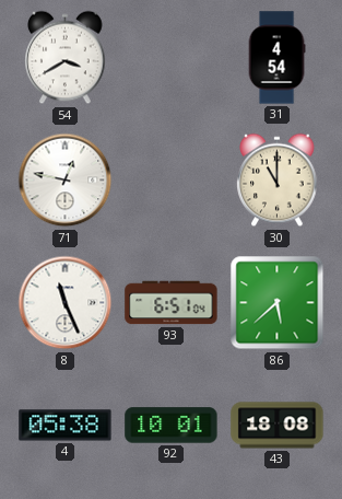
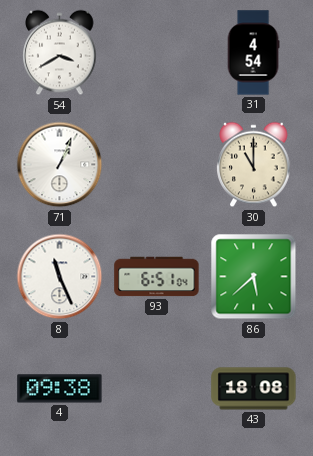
71: 12:47 -> 1:04
4: 05:38 -> 09:38
92: 10:01 -> none
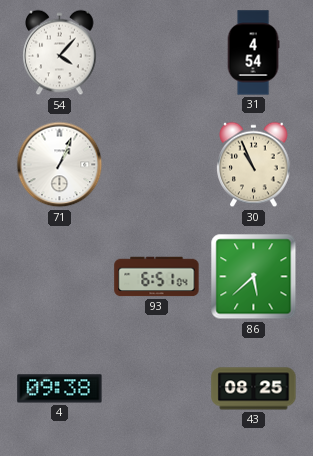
54: 3:40 -> 4:07
30: 11:00 -> 10:56
8: 11:26 -> none
43: 18:08 -> 08:25
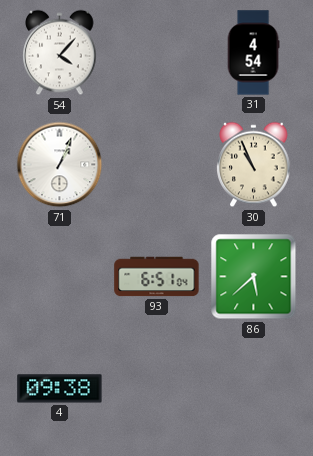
43: 08:25 -> none
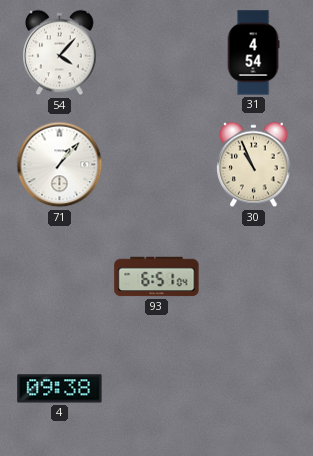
71: 1:04 -> 1:07
86: 5:38 -> none
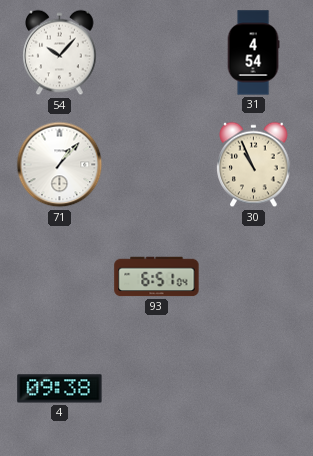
54: 4:07 -> 10:07
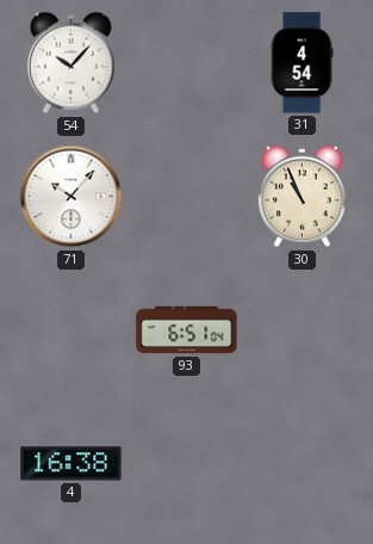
71: 1:07 -> 10:07
4: 09:38 -> 16:38
